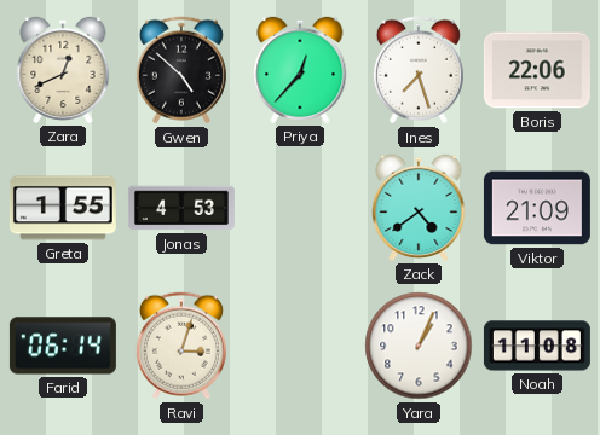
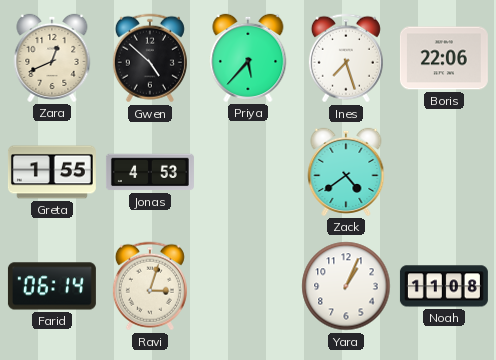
Priya: 12:37 -> 5:37
Viktor: 21:09 -> none
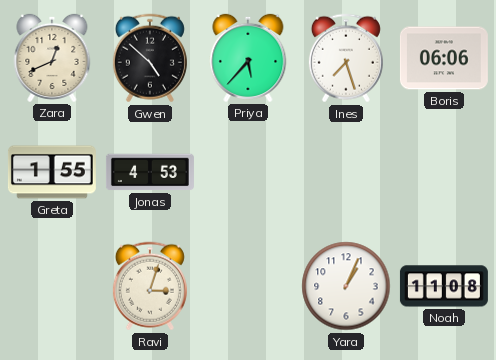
Boris: 22:06 -> 06:06
Zack: 4:39 -> none
Farid: 06:14 -> none
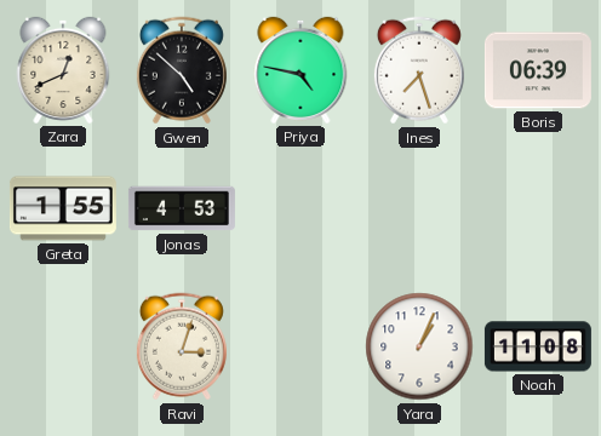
Priya: 5:37 -> 4:47
Boris: 06:06 -> 06:39
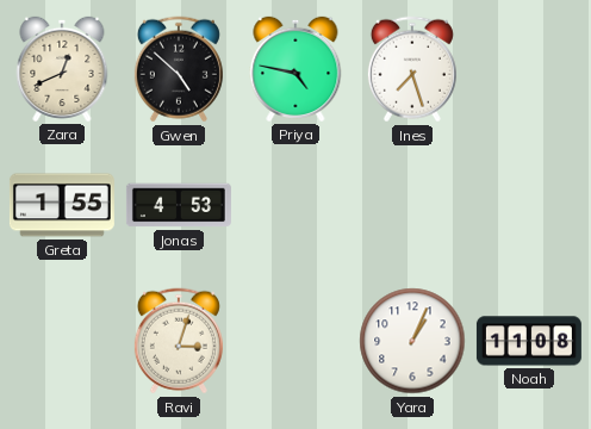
Boris: 06:39 -> none
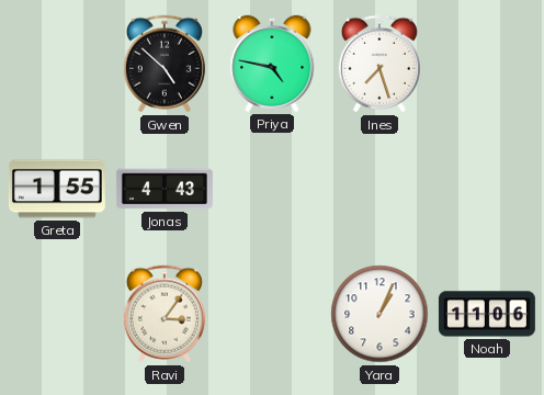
Zara: 12:41 -> none
Jonas: 4:53 -> 4:43
Ravi: 3:03 -> 3:06
Noah: 11:08 -> 11:06
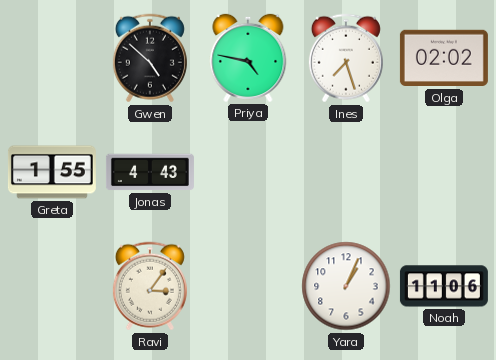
Olga: none -> 02:02
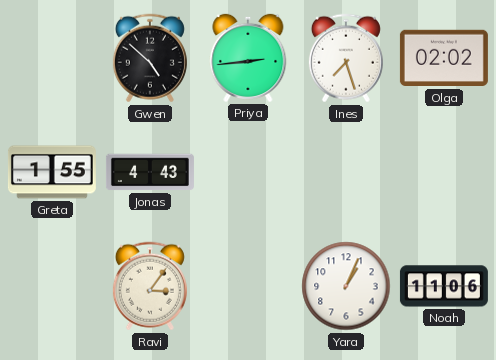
Priya: 4:47 -> 2:44
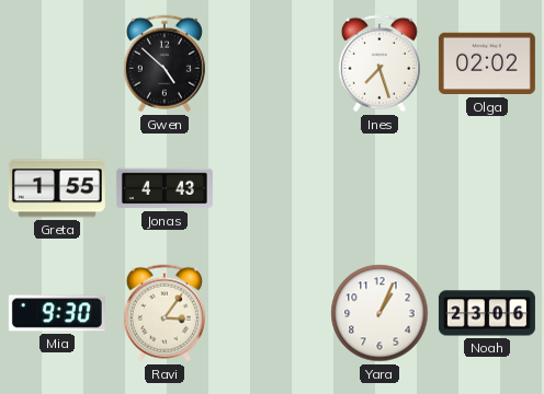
Priya: 2:44 -> none
Mia: none -> 9:30
Noah: 11:06 -> 23:06
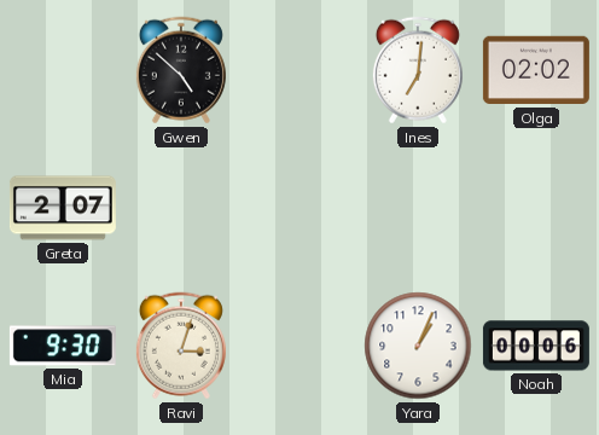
Ines: 7:27 -> 7:01
Greta: 1:55 -> 2:07
Jonas: 4:43 -> none
Ravi: 3:06 -> 3:03
Noah: 23:06 -> 00:06
